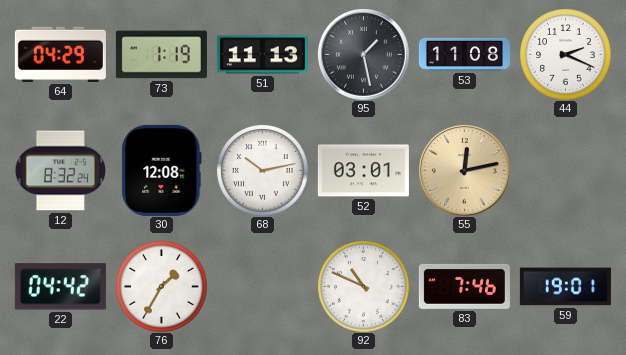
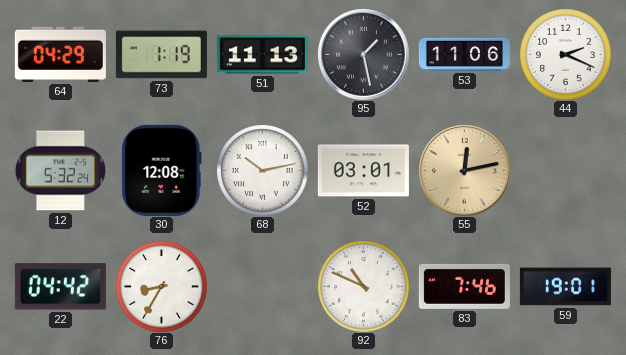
53: 11:08 -> 11:06
12: 8:32 -> 5:32
76: 1:35 -> 8:35
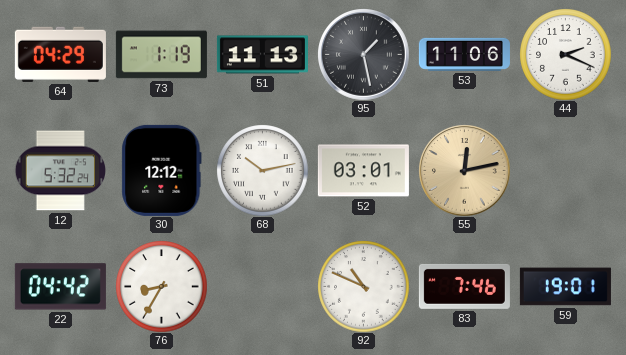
30: 12:08 -> 12:12
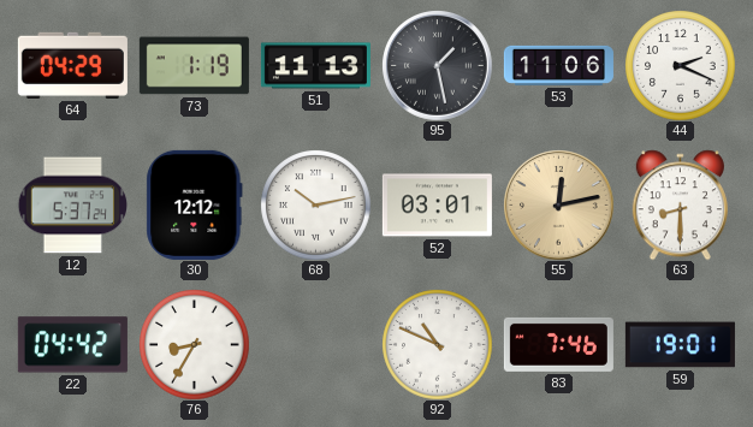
12: 5:32 -> 5:37
63: none -> 8:30
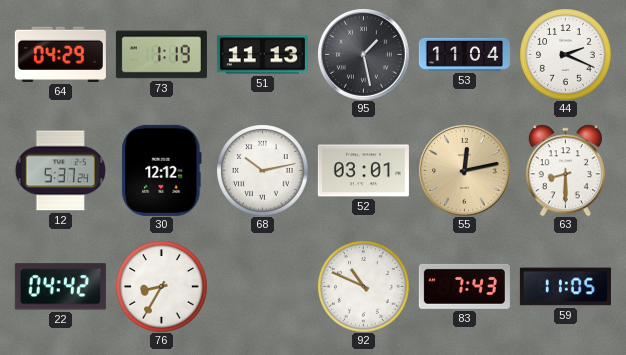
53: 11:06 -> 11:04
83: 7:46 -> 7:43
59: 19:01 -> 11:05
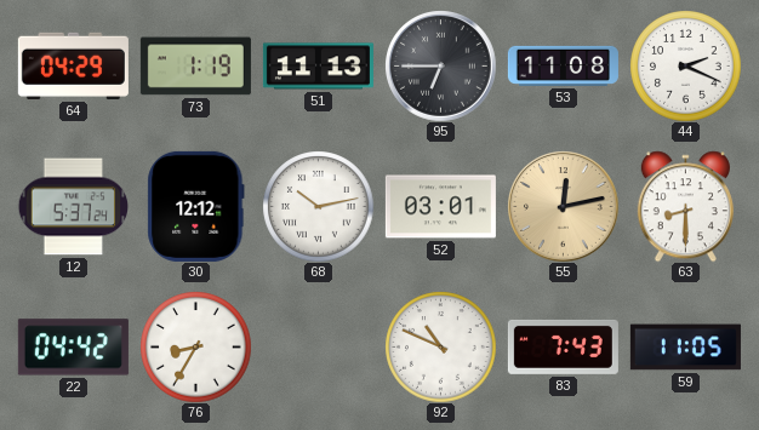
95: 1:28 -> 6:45
53: 11:04 -> 11:08
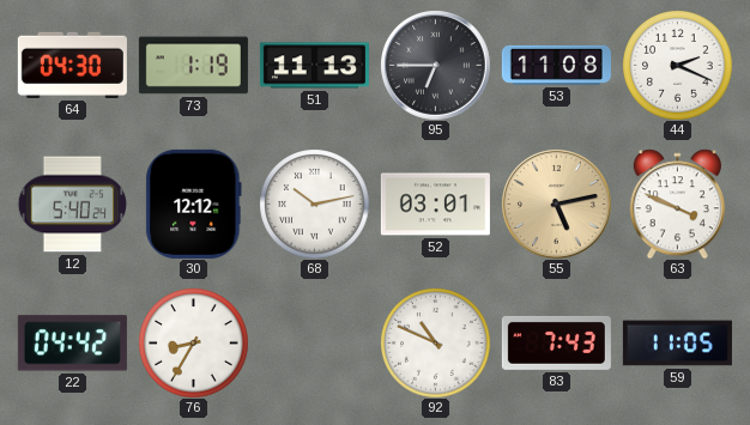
64: 04:29 -> 04:30
12: 5:37 -> 5:40
55: 12:13 -> 5:13
63: 8:30 -> 3:49
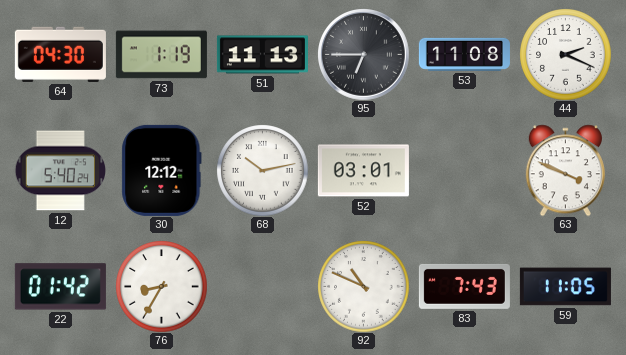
55: 5:13 -> none
22: 04:42 -> 01:42
